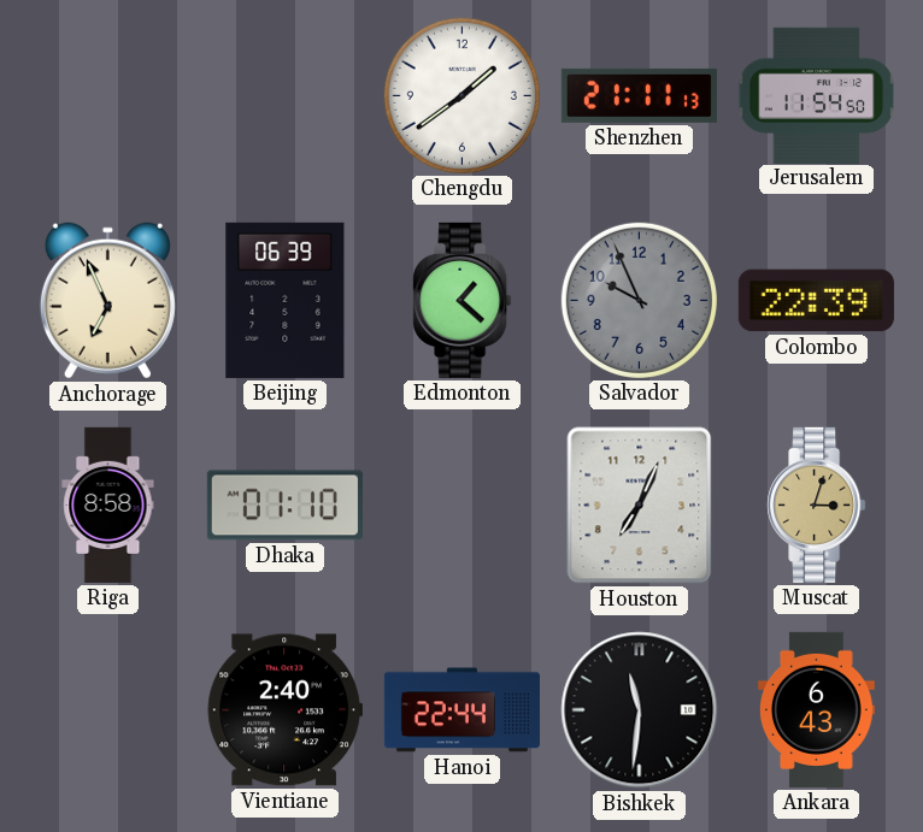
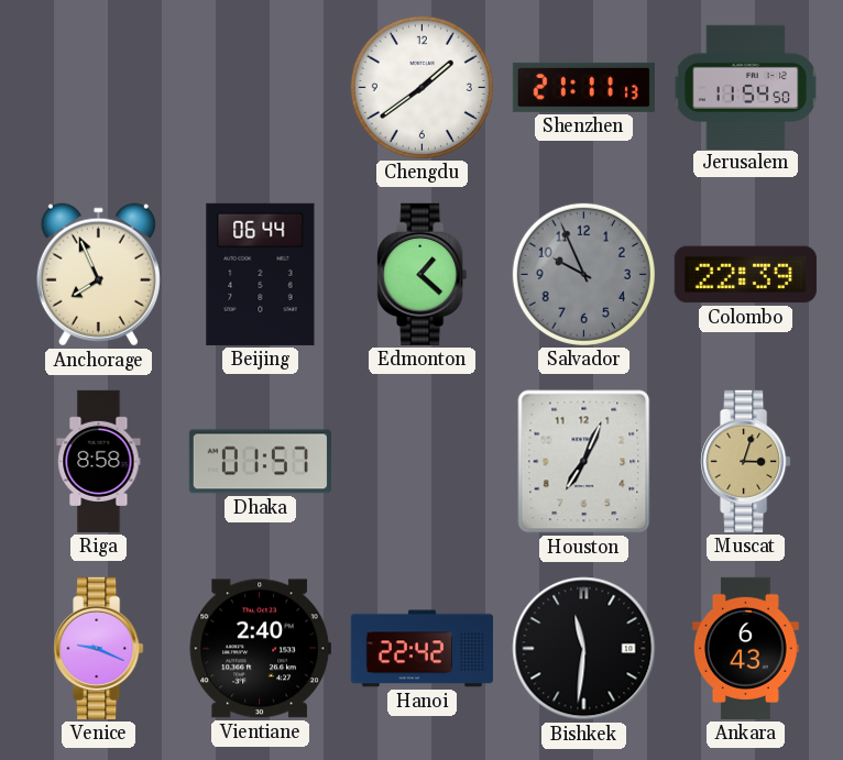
Anchorage: 6:56 -> 7:56
Beijing: 06:39 -> 06:44
Dhaka: 01:10 -> 01:57
Venice: none -> 9:19
Hanoi: 22:44 -> 22:42
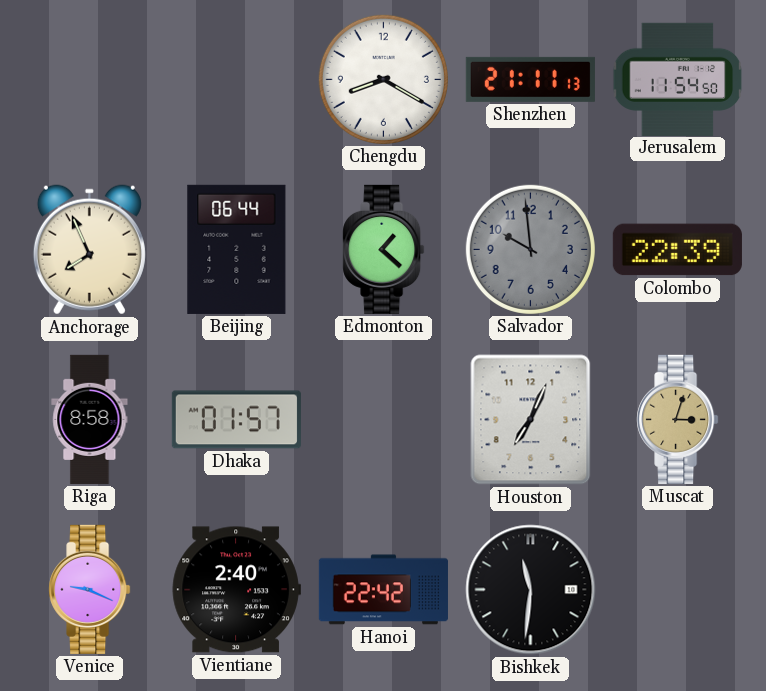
Chengdu: 1:39 -> 8:20
Salvador: 9:56 -> 9:59
Ankara: 6:43 -> none
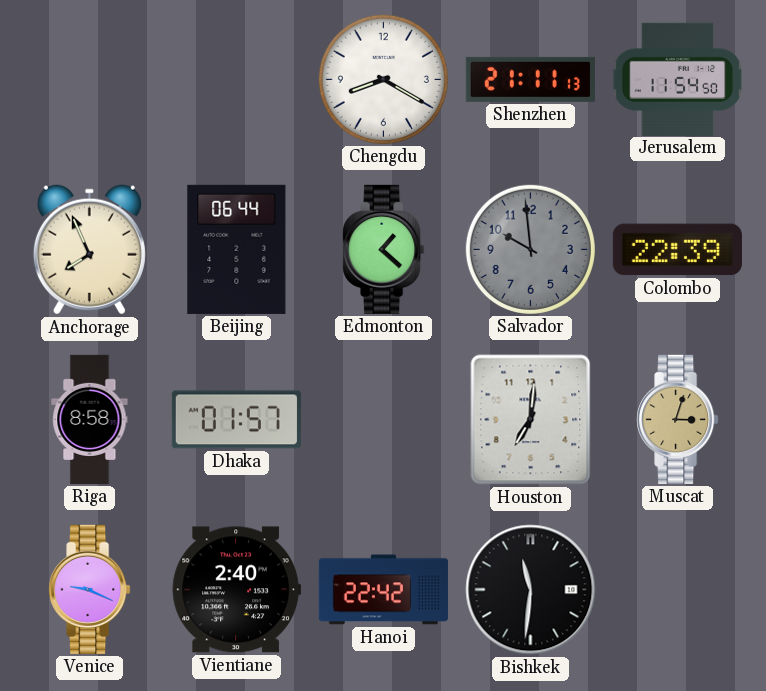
Houston: 7:04 -> 7:01
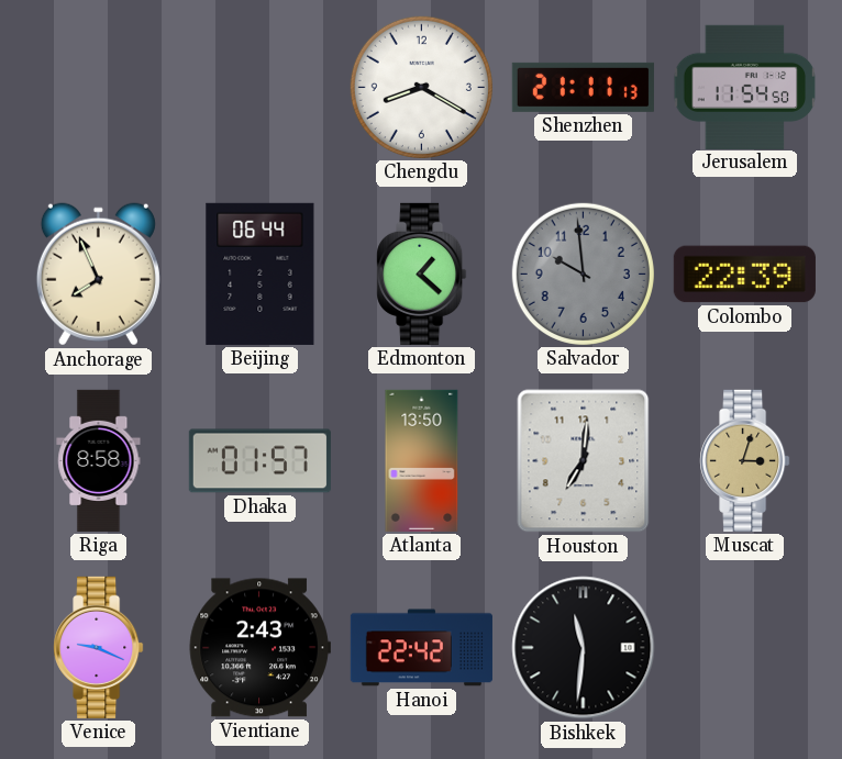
Atlanta: none -> 13:50
Vientiane: 2:40 -> 2:43
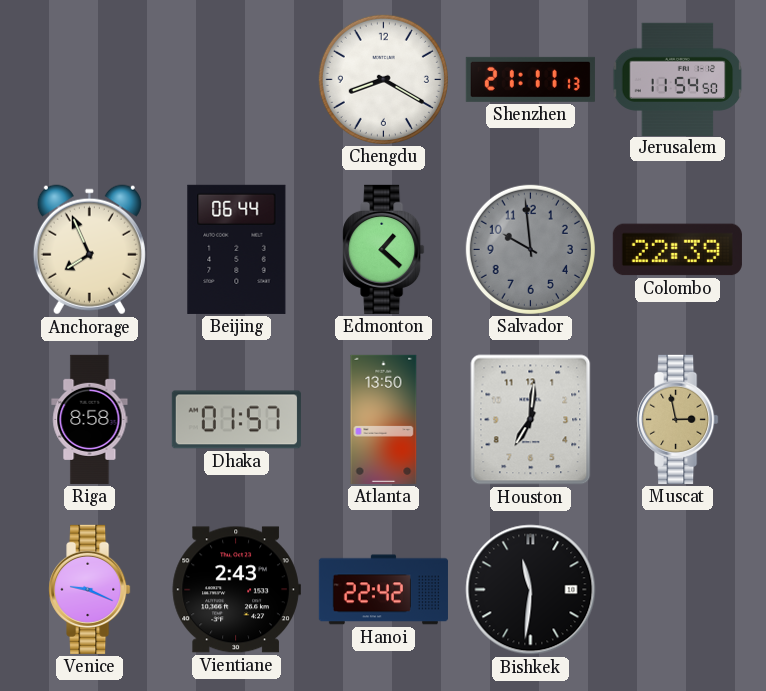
Muscat: 3:03 -> 2:58
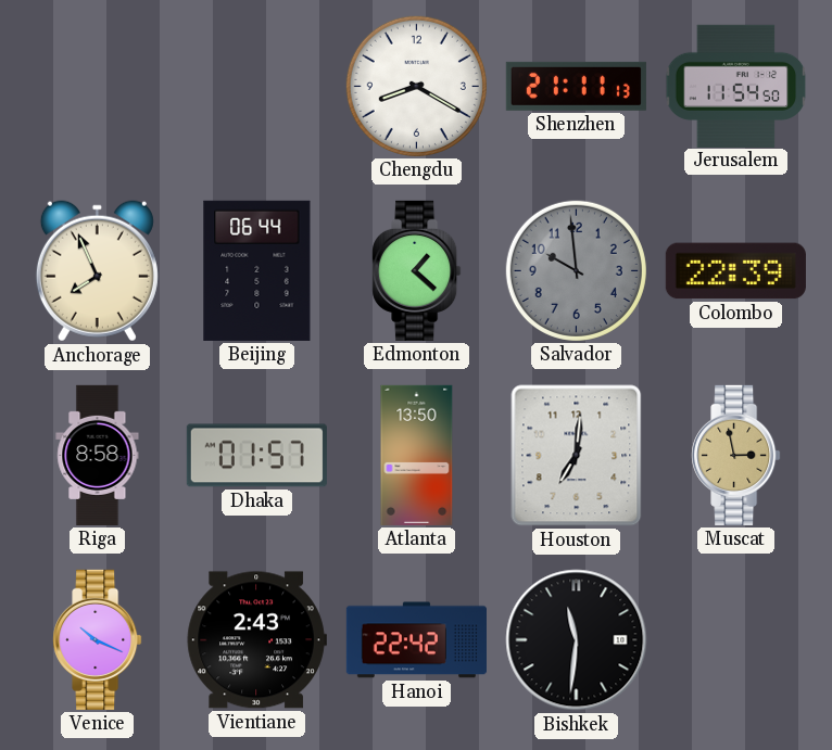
Venice: 9:19 -> 10:19
